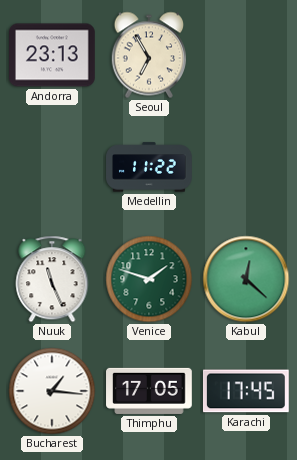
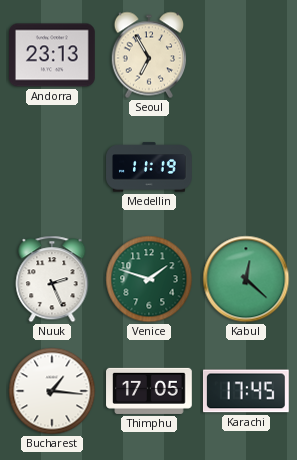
Medellin: 11:22 -> 11:19
Nuuk: 11:26 -> 2:26
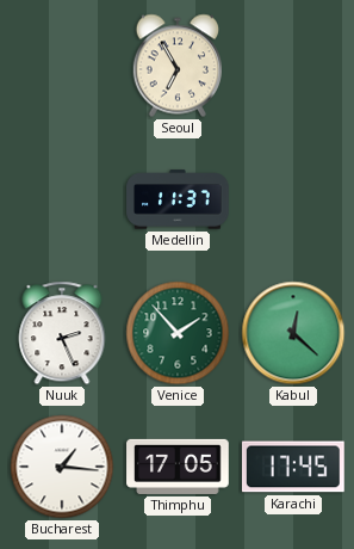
Andorra: 23:13 -> none
Medellin: 11:19 -> 11:37
Venice: 1:48 -> 1:53
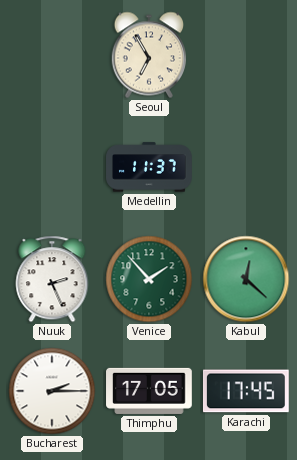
Bucharest: 1:16 -> 2:15
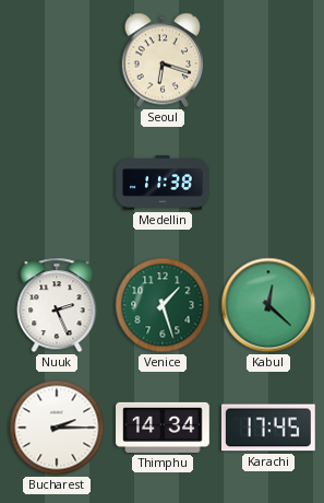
Seoul: 6:55 -> 6:18
Medellin: 11:37 -> 11:38
Venice: 1:53 -> 1:27
Thimphu: 17:05 -> 14:34
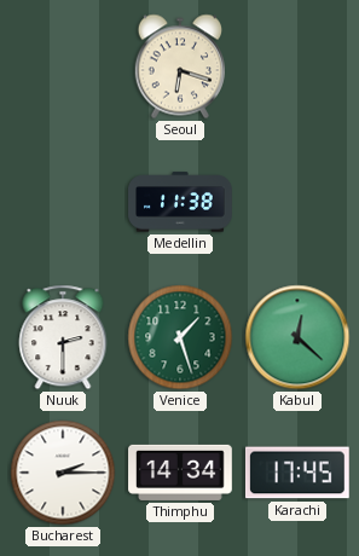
Nuuk: 2:26 -> 2:30
